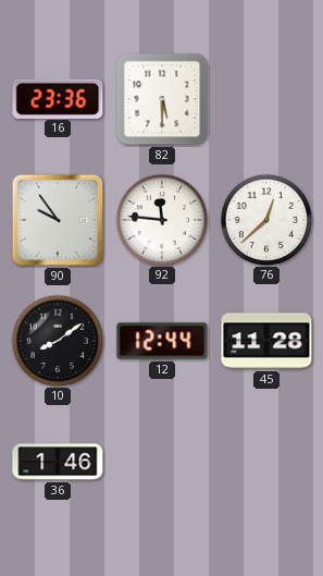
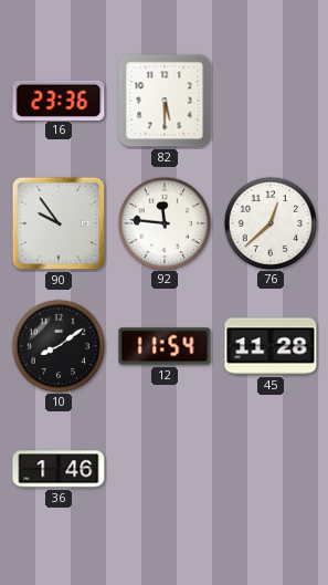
12: 12:44 -> 11:54
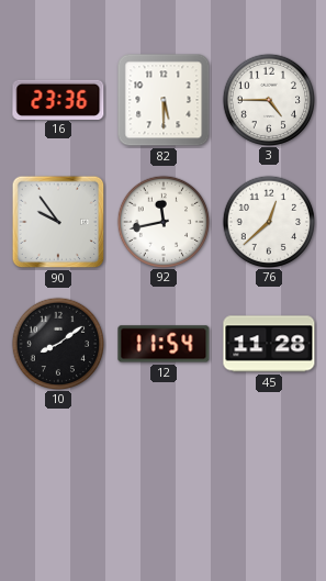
3: none -> 4:45
92: 11:46 -> 11:43
36: 1:46 -> none
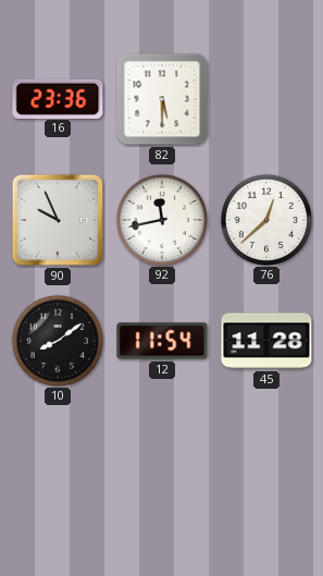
3: 4:45 -> none
90: 9:54 -> 9:56
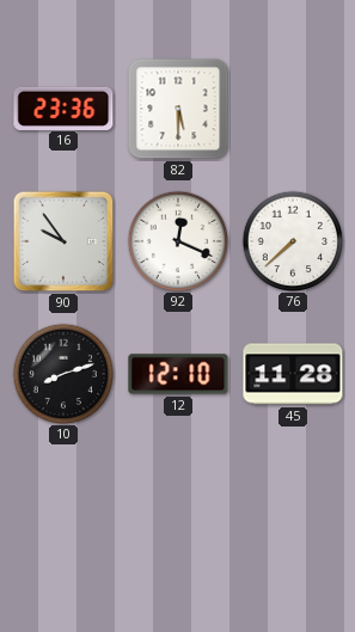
90: 9:56 -> 9:54
92: 11:43 -> 12:19
76: 12:38 -> 7:38
10: 8:09 -> 8:12
12: 11:54 -> 12:10
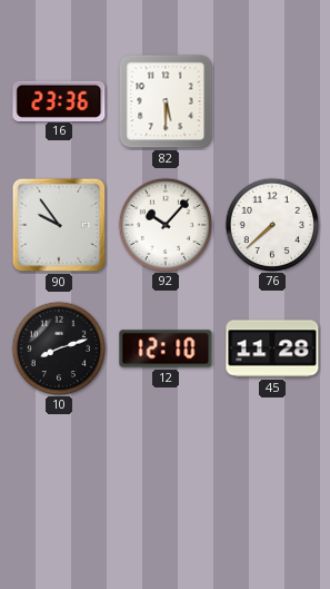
92: 12:19 -> 10:07
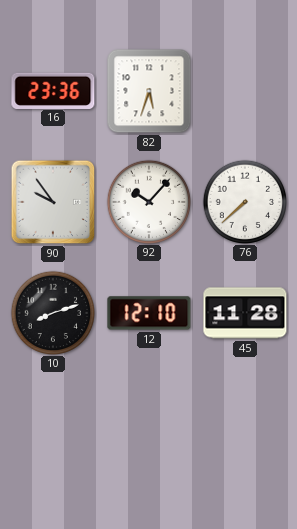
82: 5:30 -> 5:33
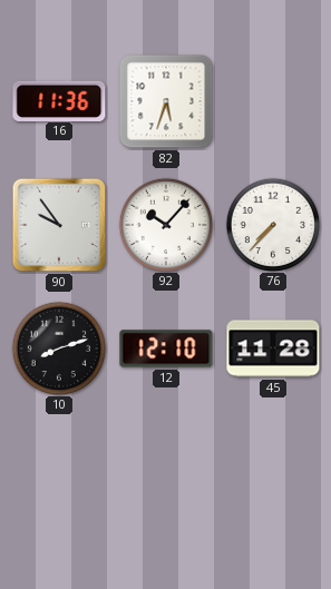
16: 23:36 -> 11:36
76: 7:38 -> 7:37
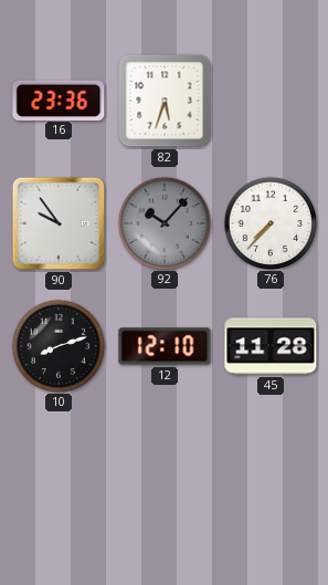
16: 11:36 -> 23:36
92 dial: white -> grey
